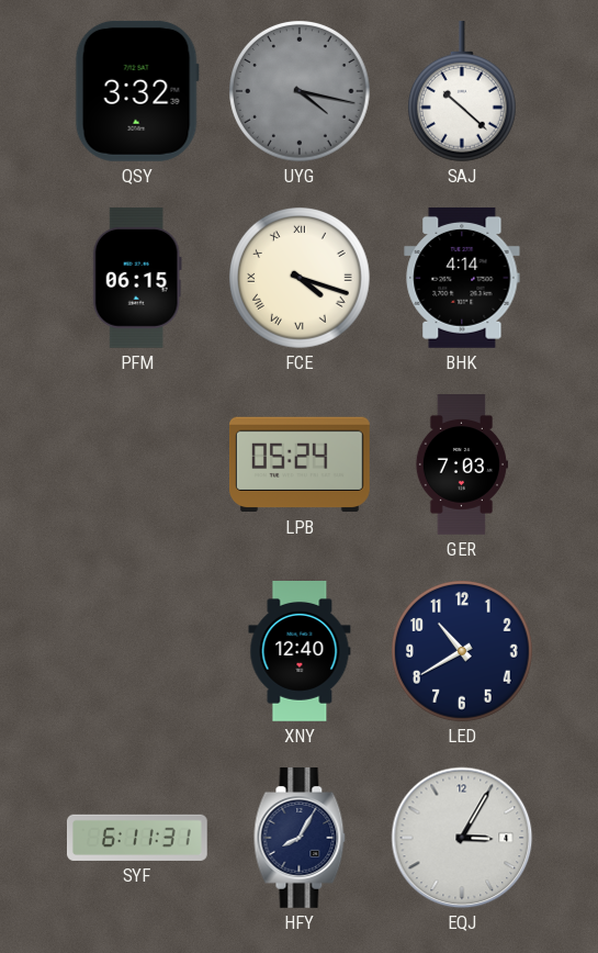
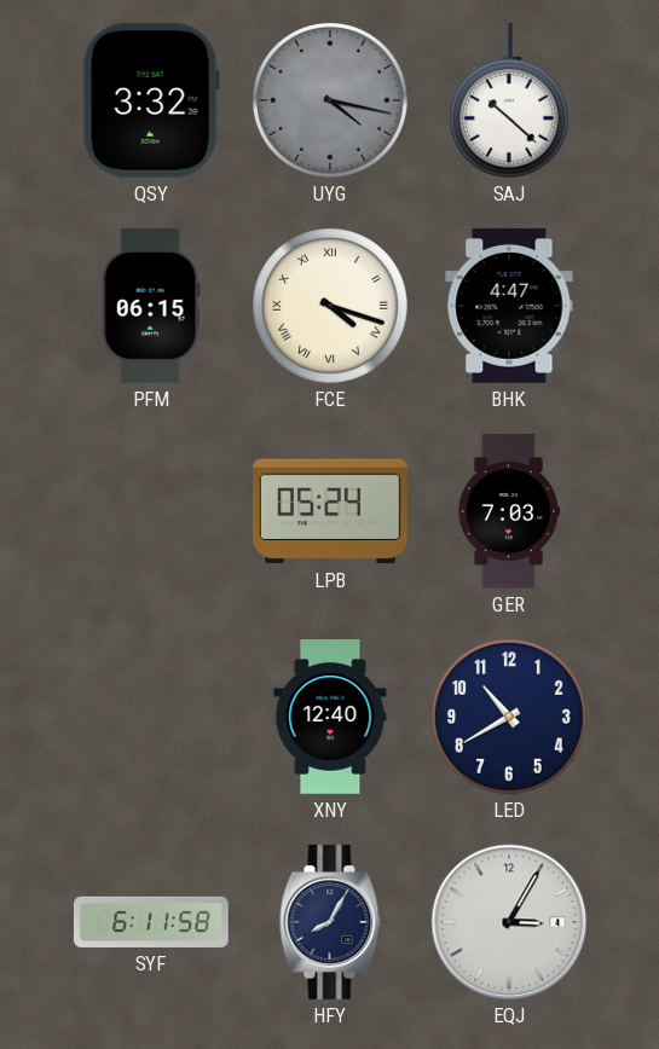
BHK: 4:14 -> 4:47
SYF: 6:11:31 -> 6:11:58
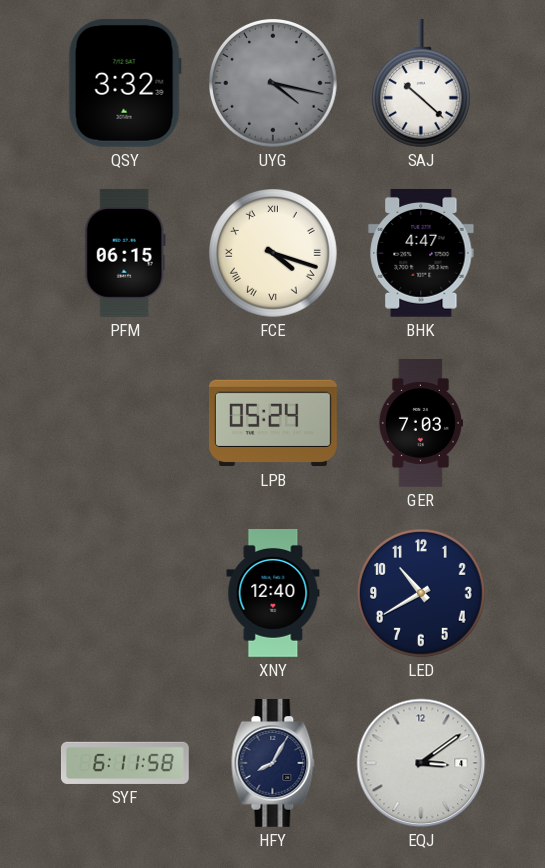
EQJ: 3:05 -> 3:09
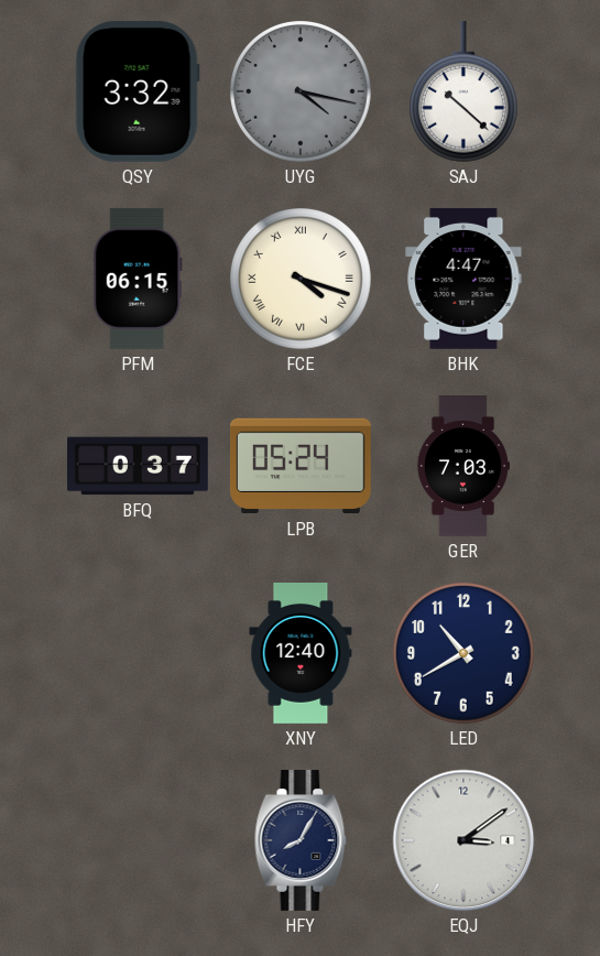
BFQ: none -> 0:37
SYF: 6:11 -> none
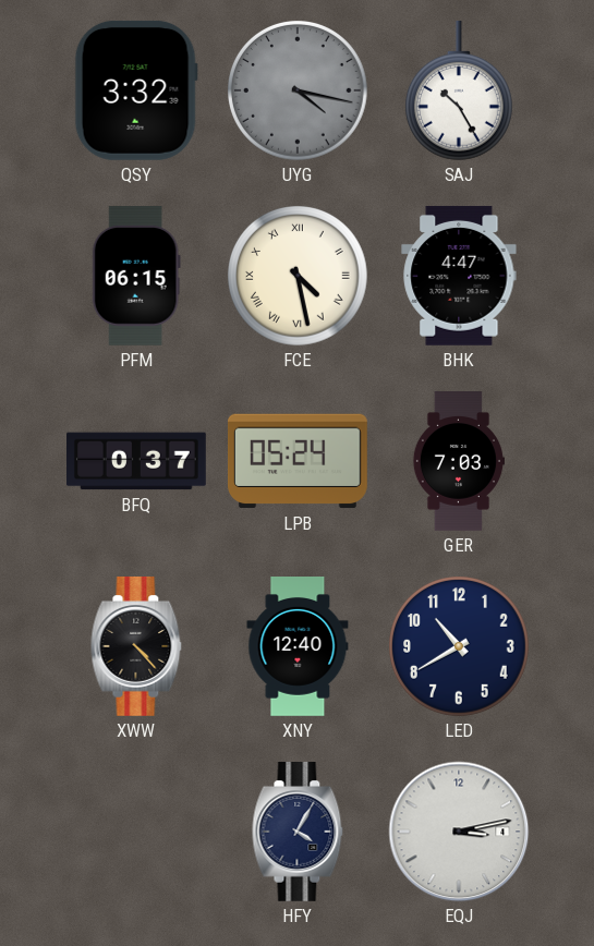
SAJ: 10:22 -> 10:25
FCE: 4:18 -> 4:28
XWW: none -> 4:23
HFY: 8:05 -> 4:05
EQJ: 3:09 -> 3:13
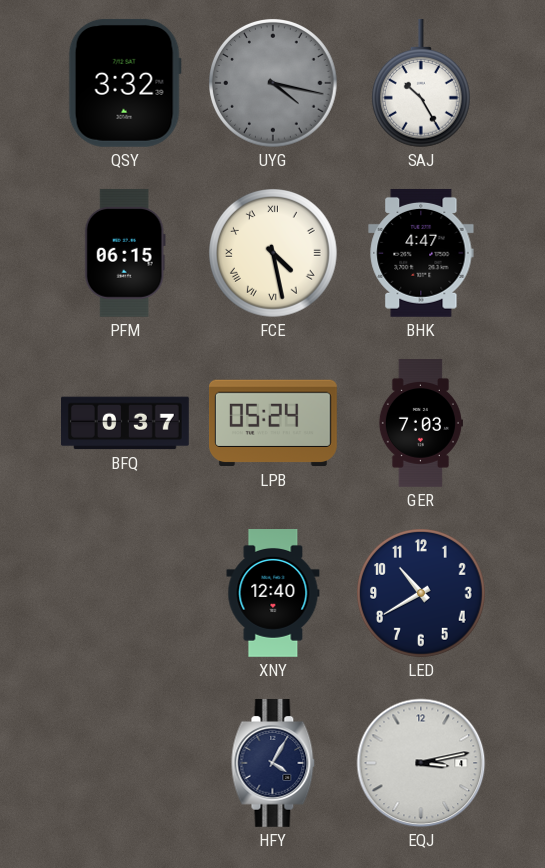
XWW: 4:23 -> none
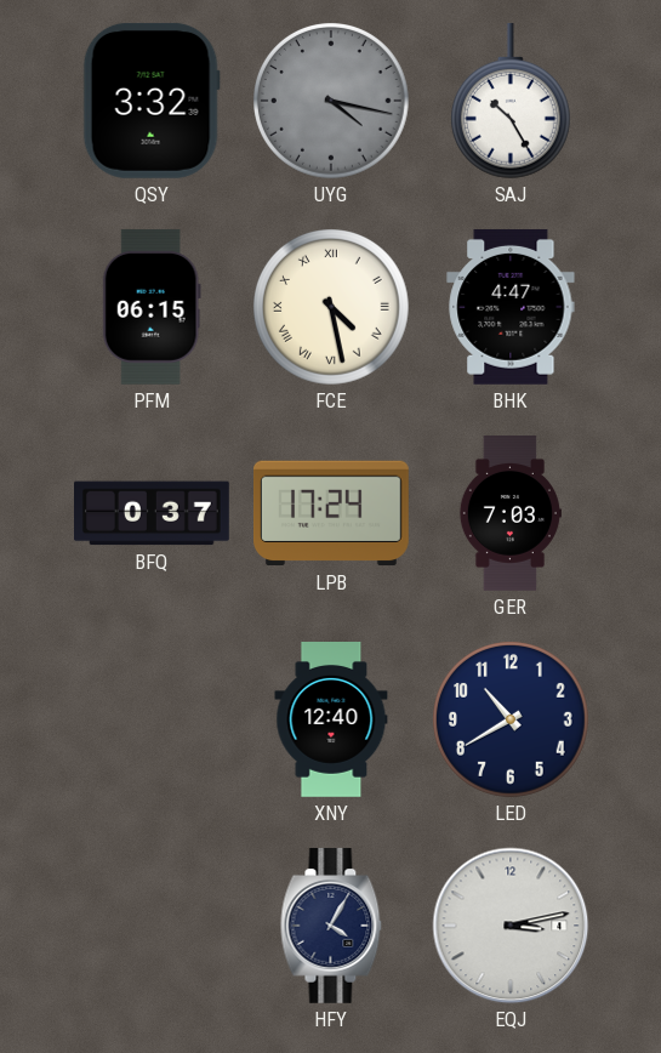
LPB: 05:24 -> 17:24
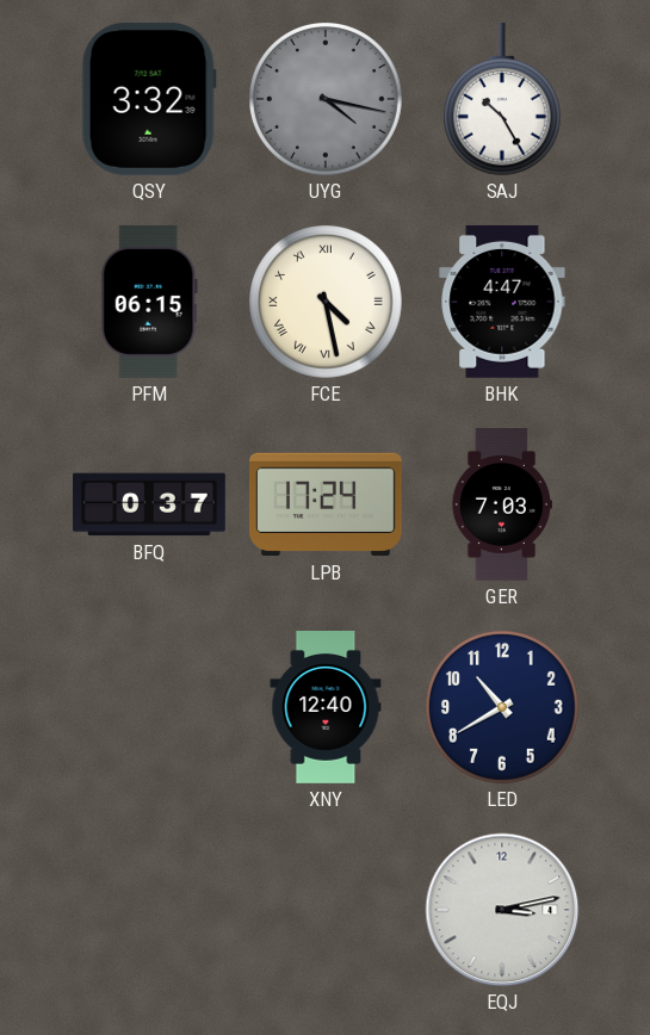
HFY: 4:05 -> none
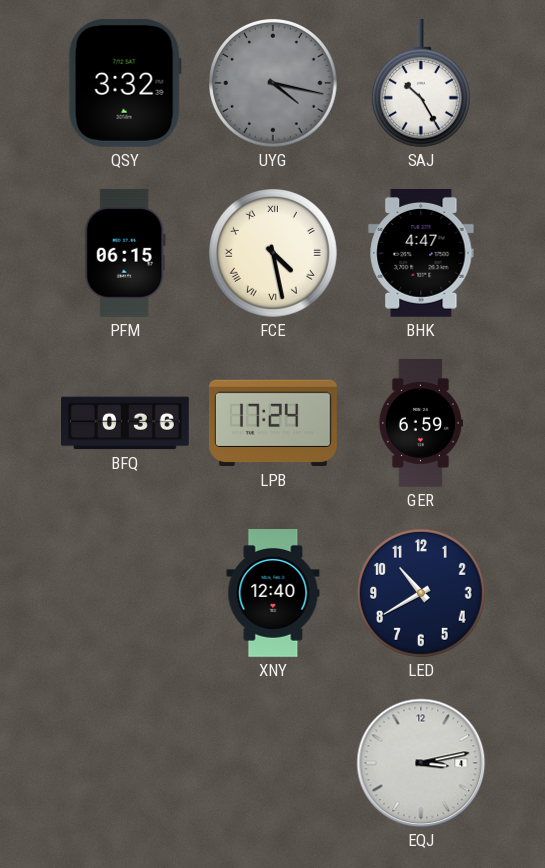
BFQ: 0:37 -> 0:36
GER: 7:03 -> 6:59
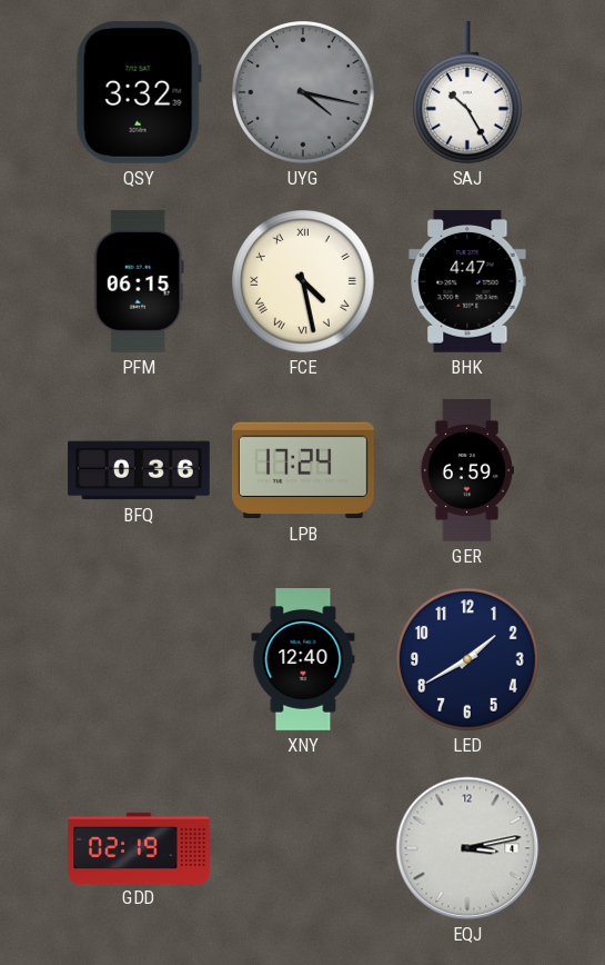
LED: 10:40 -> 1:40
GDD: none -> 02:19
